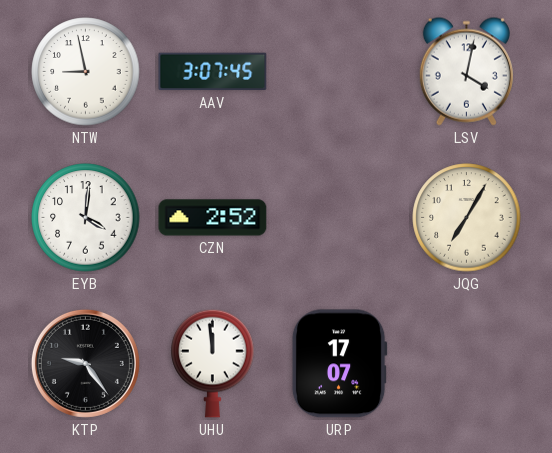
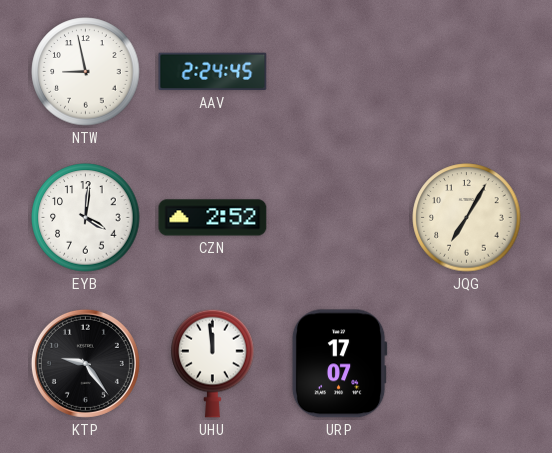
AAV: 3:07 -> 2:24
LSV: 4:02 -> none
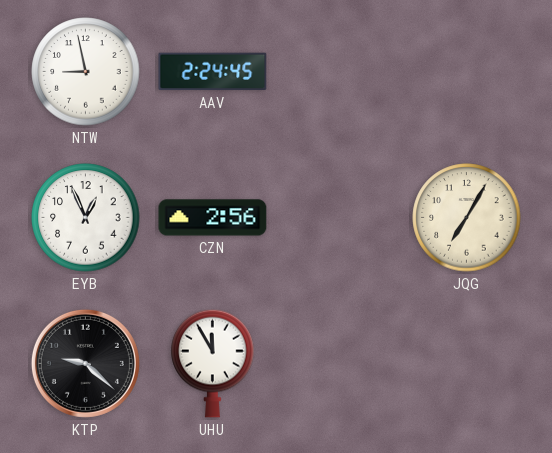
EYB: 4:01 -> 12:56
CZN: 2:52 -> 2:56
KTP: 9:24 -> 9:22
UHU: 11:59 -> 11:55
URP: 17:07 -> none
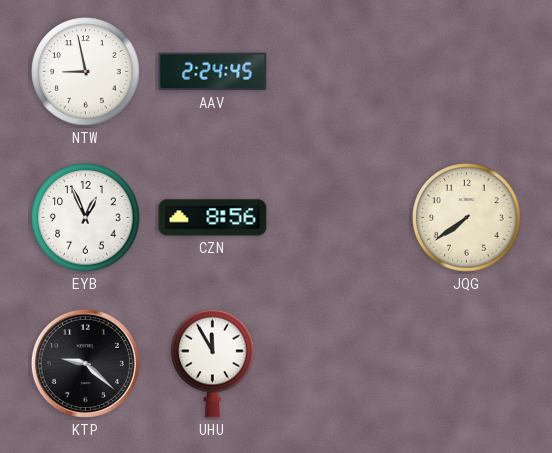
CZN: 2:56 -> 8:56
JQG: 7:05 -> 7:39
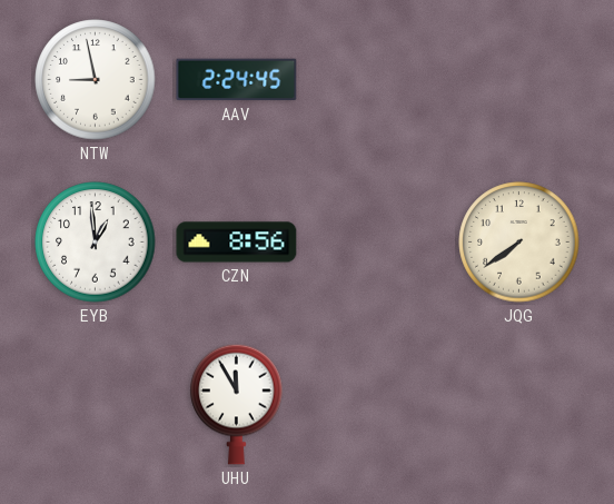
EYB: 12:56 -> 12:59
KTP: 9:22 -> none
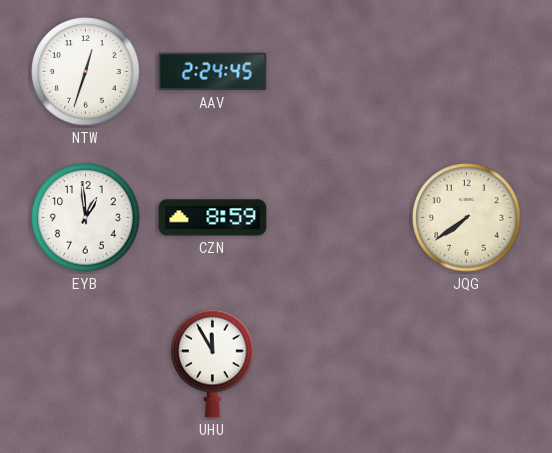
NTW: 8:58 -> 12:33
CZN: 8:56 -> 8:59
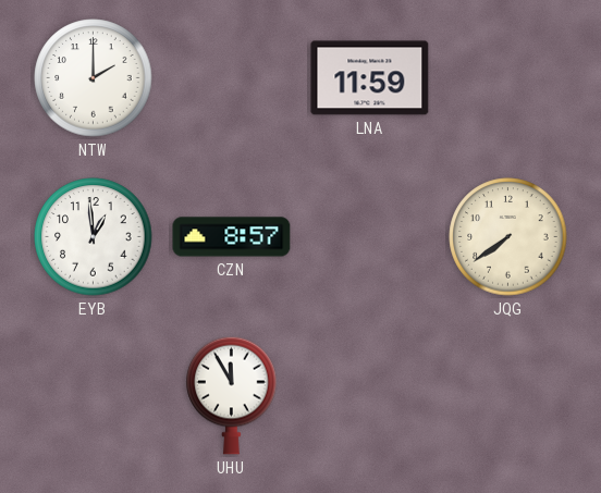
NTW: 12:33 -> 2:00
AAV: 2:24 -> none
LNA: none -> 11:59
CZN: 8:59 -> 8:57
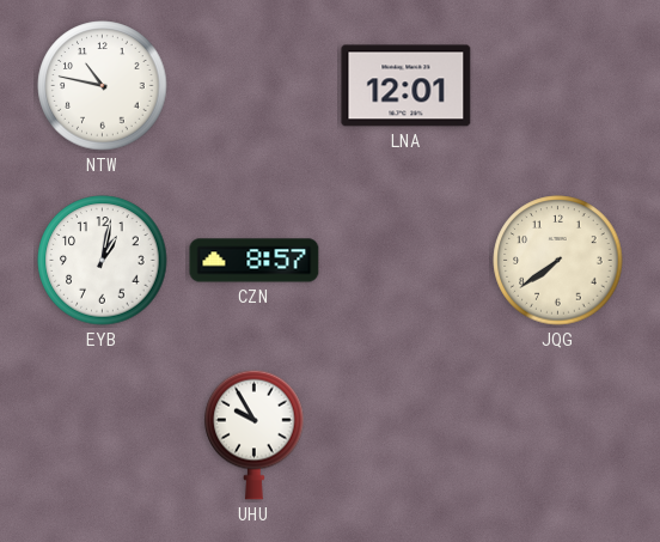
NTW: 2:00 -> 10:47
LNA: 11:59 -> 12:01
EYB: 12:59 -> 1:02
UHU: 11:55 -> 9:55
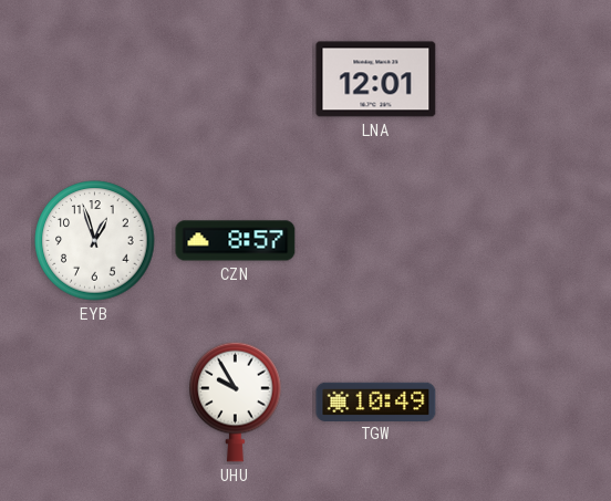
NTW: 10:47 -> none
EYB: 1:02 -> 12:57
JQG: 7:39 -> none
TGW: none -> 10:49
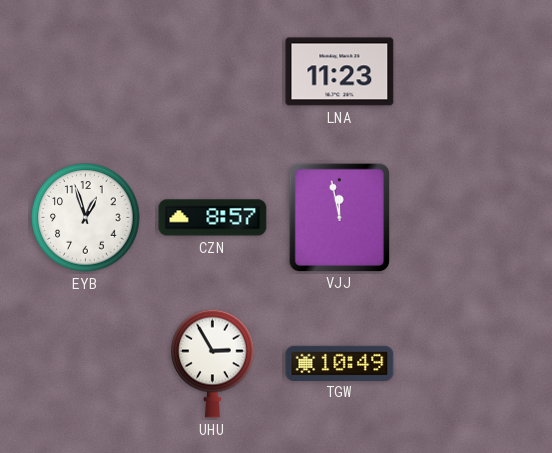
LNA: 12:01 -> 11:23
VJJ: none -> 11:58
UHU: 9:55 -> 2:55
